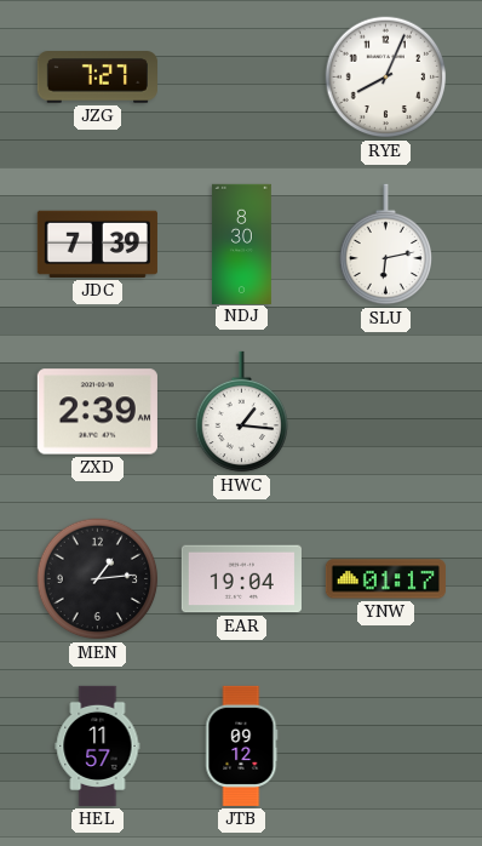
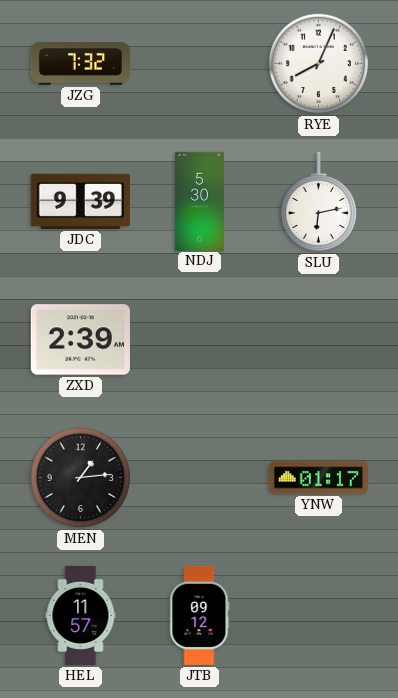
JZG: 7:27 -> 7:32
JDC: 7:39 -> 9:39
NDJ: 8:30 -> 5:30
HWC: 1:16 -> none
EAR: 19:04 -> none
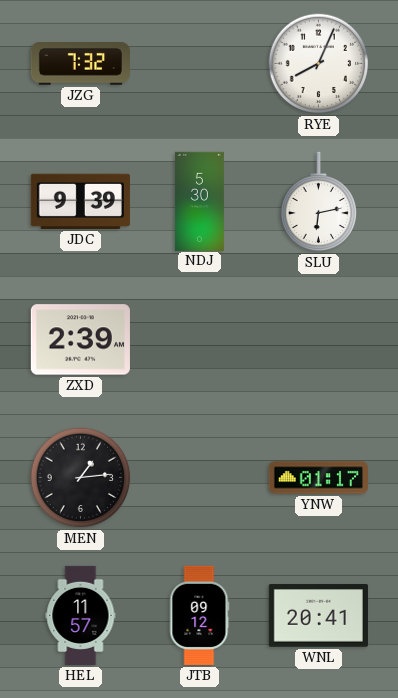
WNL: none -> 20:41
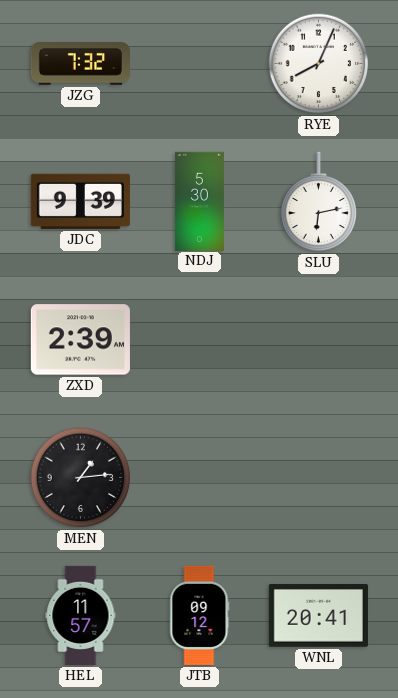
YNW: 01:17 -> none
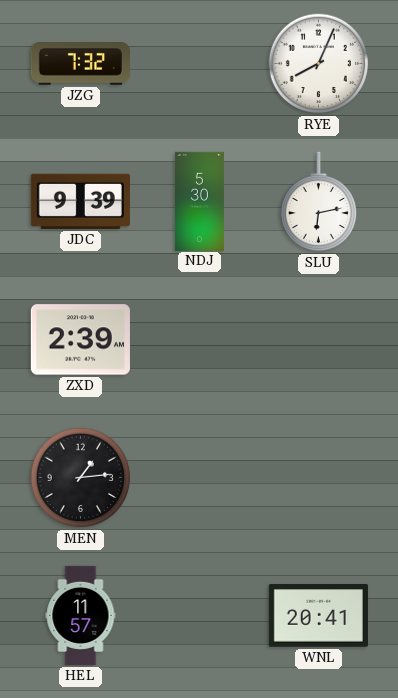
JTB: 09:12 -> none
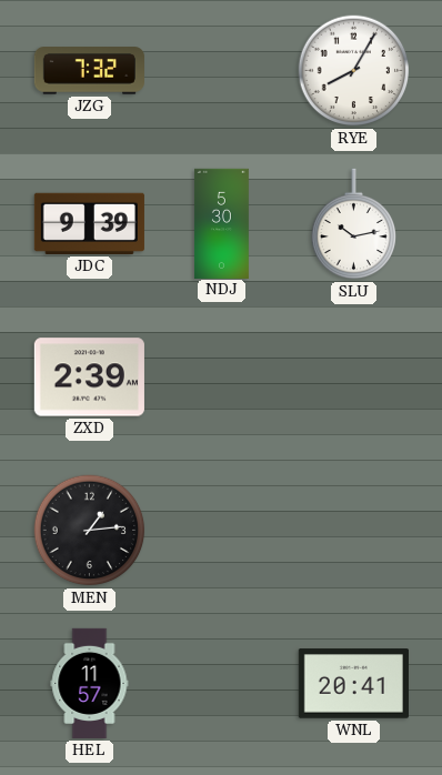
RYE: 8:04 -> 8:05
SLU: 6:13 -> 10:13
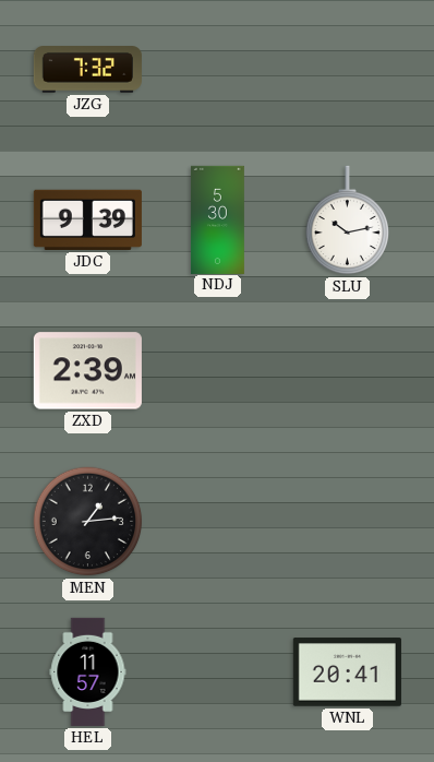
RYE: 8:05 -> none
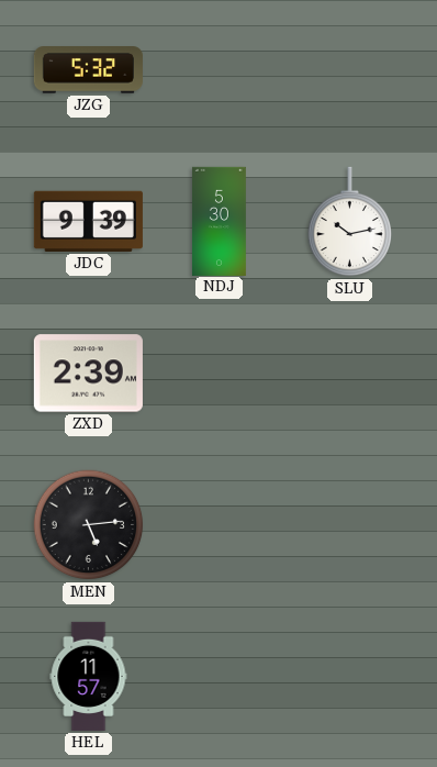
JZG: 7:32 -> 5:32
MEN: 1:14 -> 5:14
WNL: 20:41 -> none
